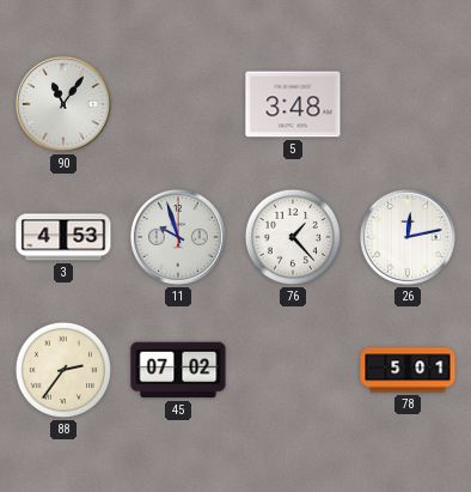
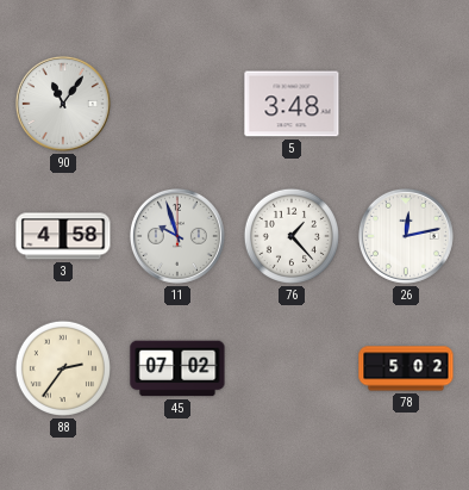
3: 4:53 -> 4:58
78: 5:01 -> 5:02
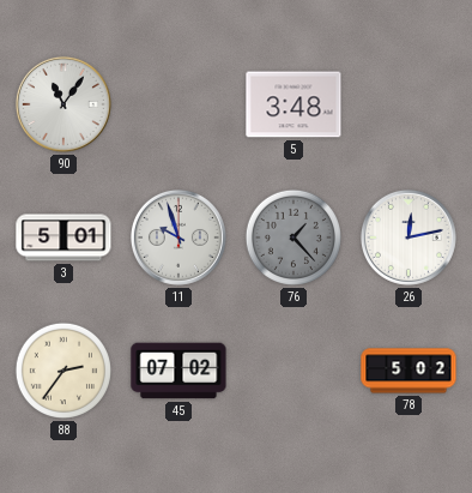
3: 4:58 -> 5:01
76 dial: white -> grey
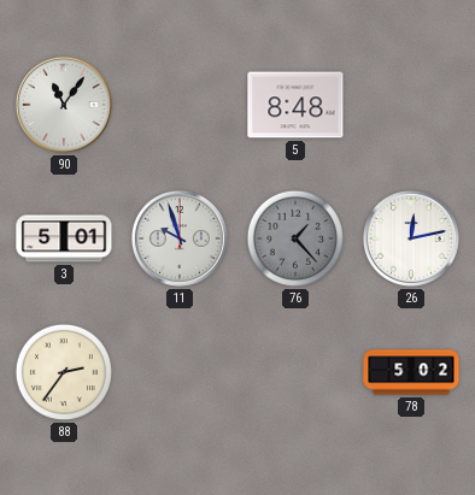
5: 3:48 -> 8:48
45: 07:02 -> none
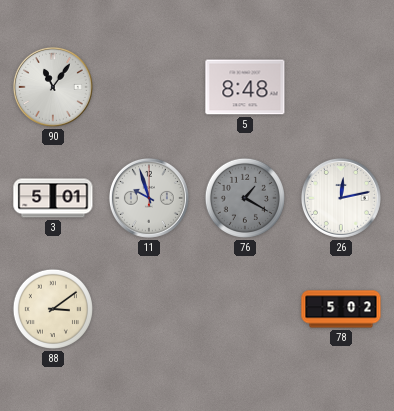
76: 1:23 -> 1:20
88: 2:36 -> 3:09
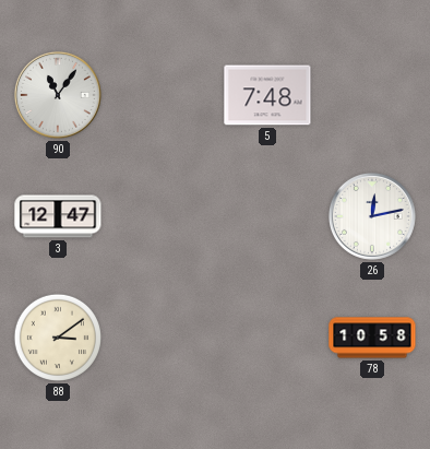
5: 8:48 -> 7:48
3: 5:01 -> 12:47
11: 9:57 -> none
76: 1:20 -> none
78: 5:02 -> 10:58
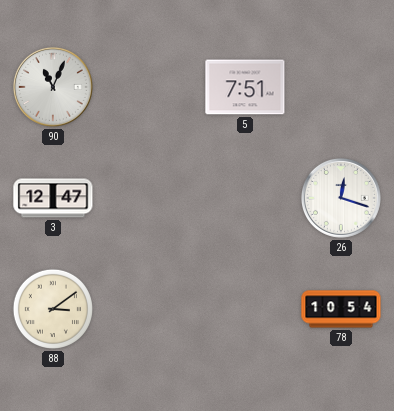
90: 11:06 -> 11:04
5: 7:48 -> 7:51
26: 12:13 -> 12:18
78: 10:58 -> 10:54
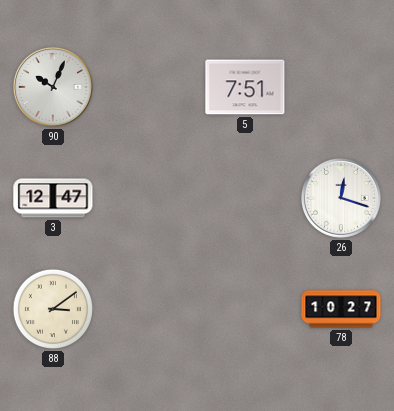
90: 11:04 -> 10:04
78: 10:54 -> 10:27
